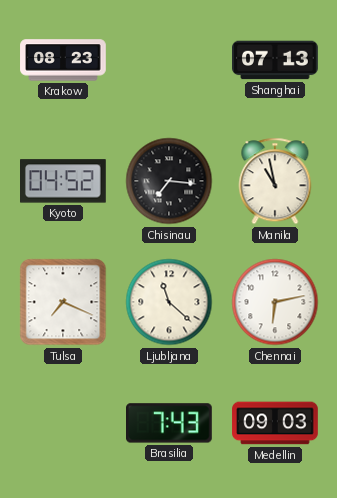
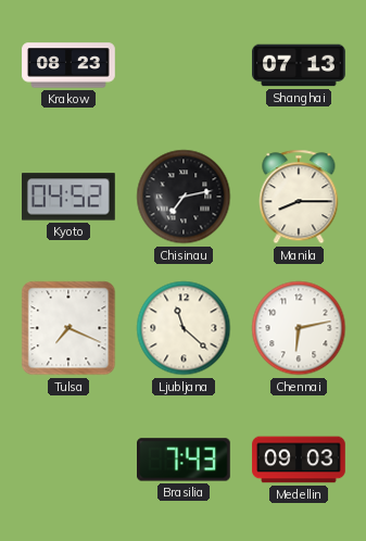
Chisinau: 7:16 -> 7:13
Manila: 10:58 -> 8:15
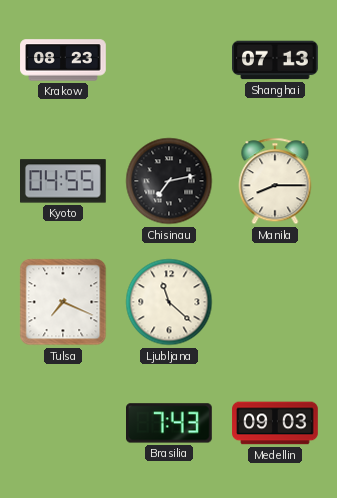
Kyoto: 04:52 -> 04:55
Chennai: 6:13 -> none
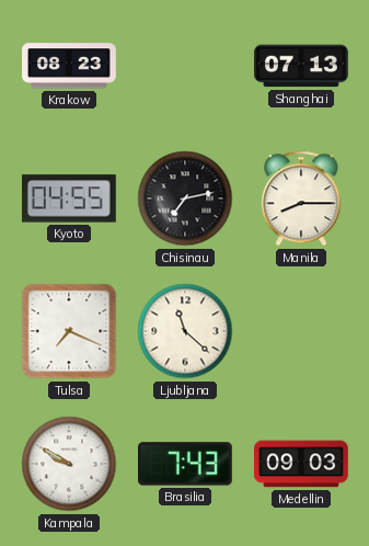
Kampala: none -> 9:50
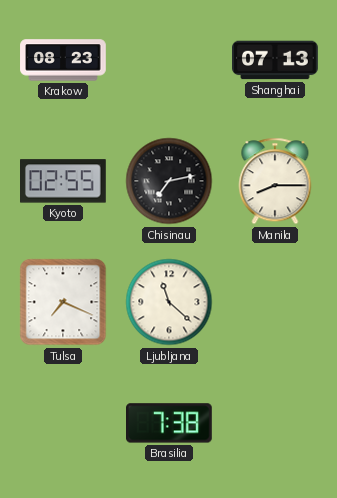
Kyoto: 04:55 -> 02:55
Kampala: 9:50 -> none
Brasilia: 7:43 -> 7:38
Medellin: 09:03 -> none
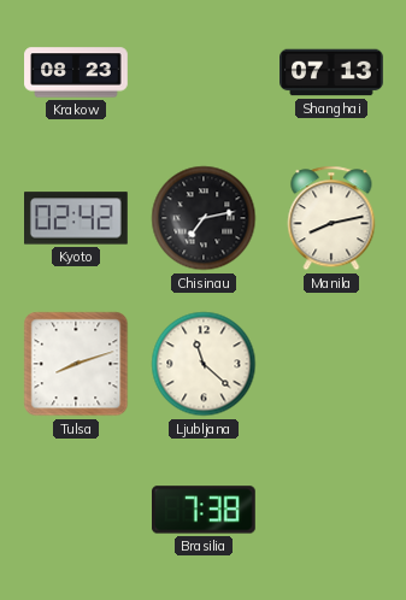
Kyoto: 02:55 -> 02:42
Manila: 8:15 -> 8:13
Tulsa: 7:19 -> 8:12
